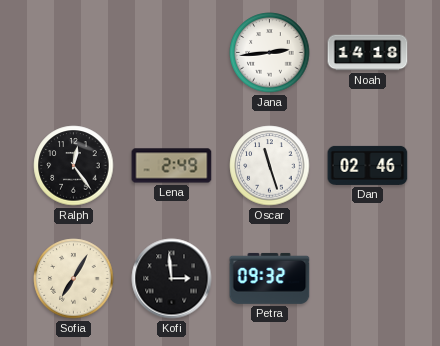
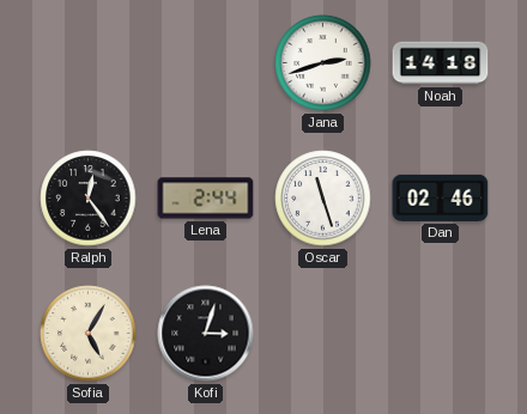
Jana: 2:44 -> 2:42
Lena: 2:49 -> 2:44
Sofia: 7:05 -> 5:05
Kofi: 2:59 -> 3:03
Petra: 09:32 -> none
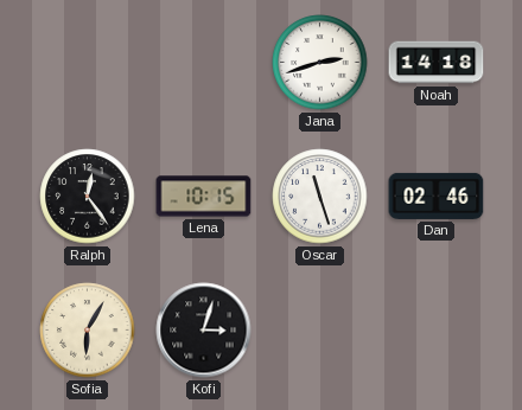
Lena: 2:44 -> 10:15
Sofia: 5:05 -> 6:05
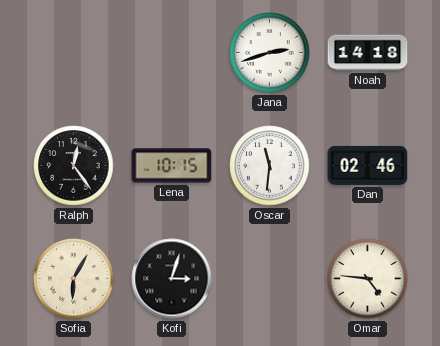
Oscar: 11:27 -> 11:31
Omar: none -> 4:46
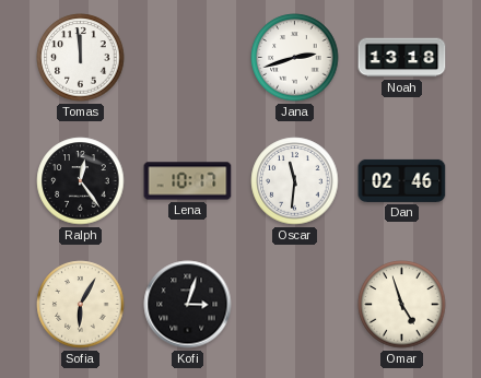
Tomas: none -> 11:59
Noah: 14:18 -> 13:18
Lena: 10:15 -> 10:17
Omar: 4:46 -> 4:57
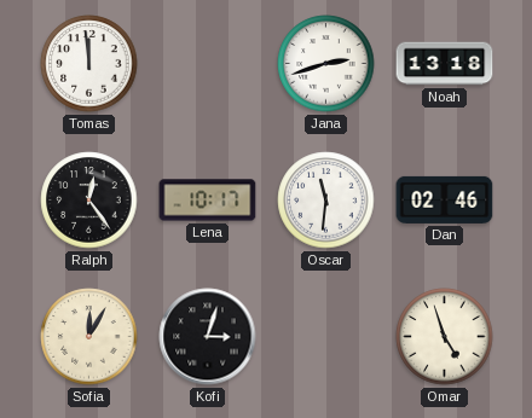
Sofia: 6:05 -> 12:05
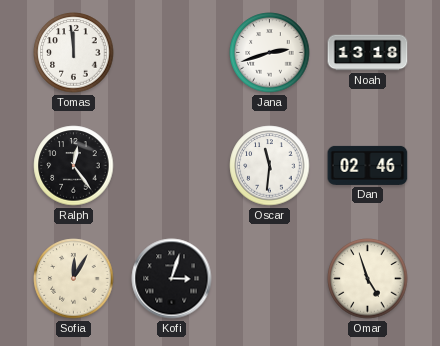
Lena: 10:17 -> none
